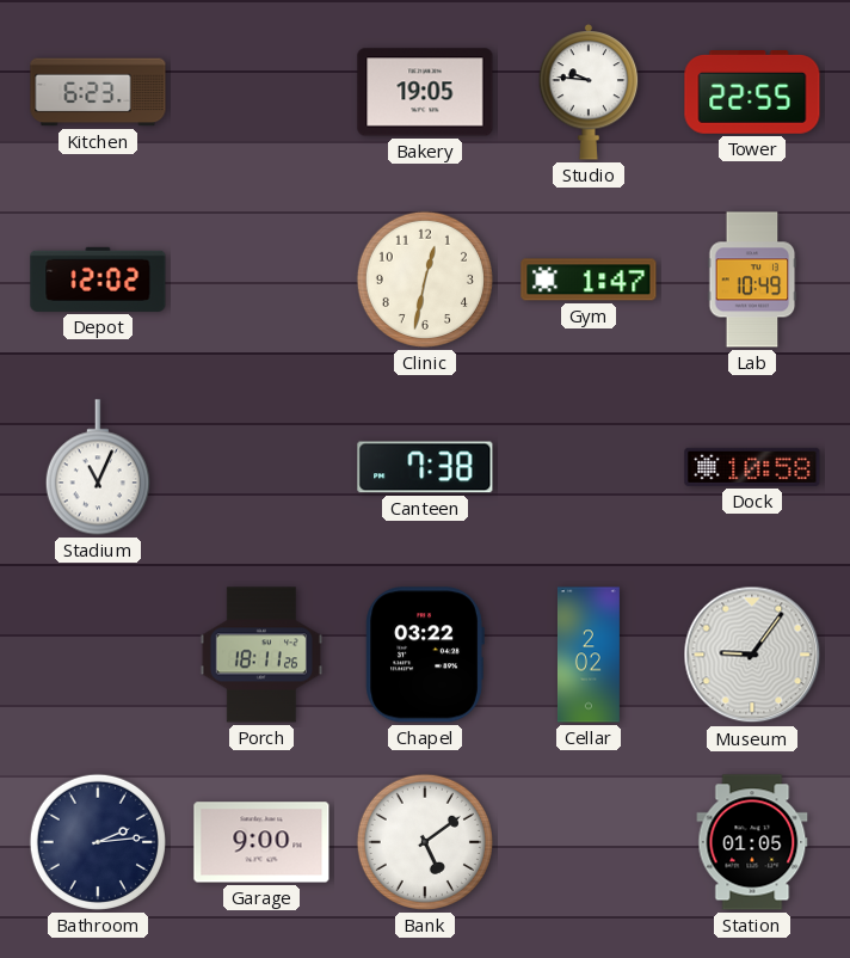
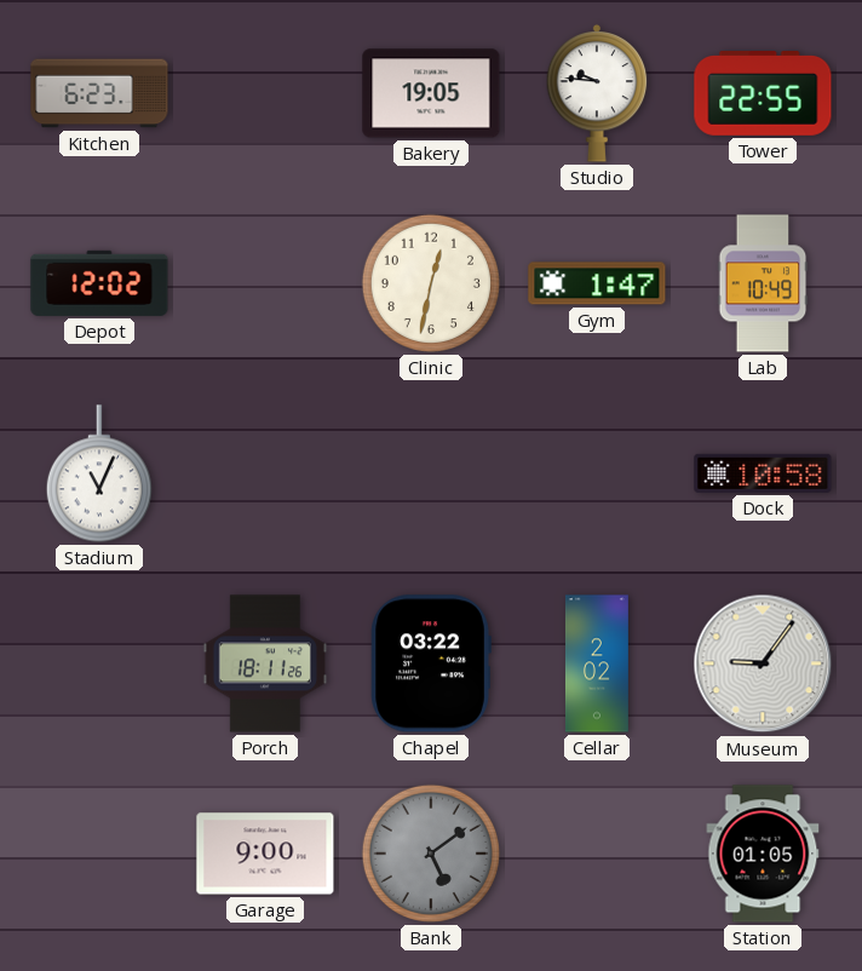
Canteen: 7:38 -> none
Bathroom: 2:14 -> none
Bank dial: white -> grey
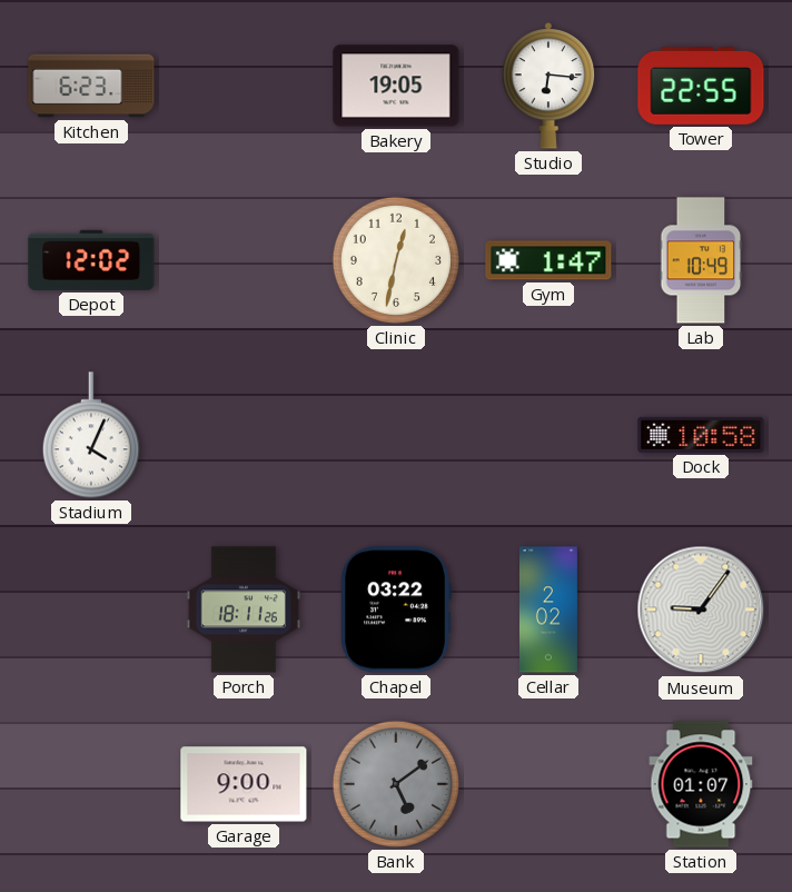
Studio: 9:46 -> 6:16
Stadium: 11:04 -> 4:04
Station: 01:05 -> 01:07
